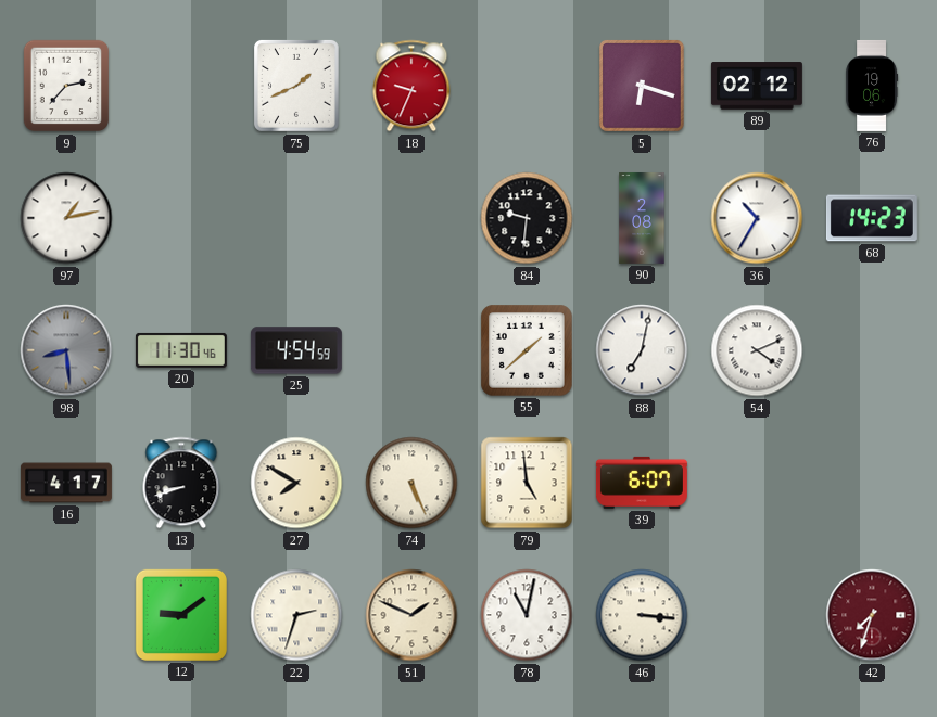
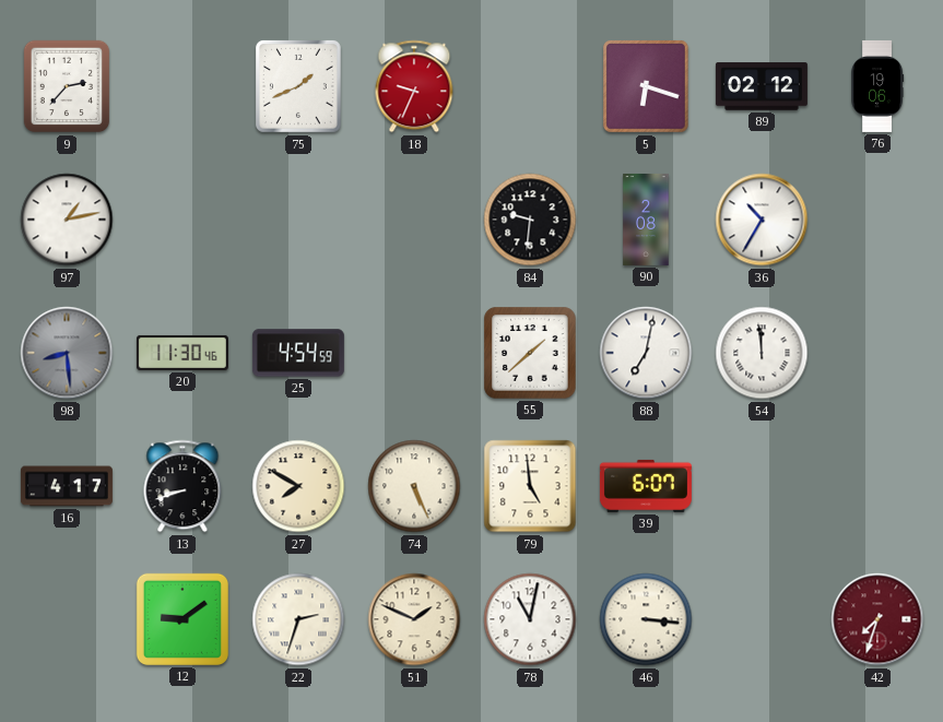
68: 14:23 -> none
54: 4:11 -> 11:59
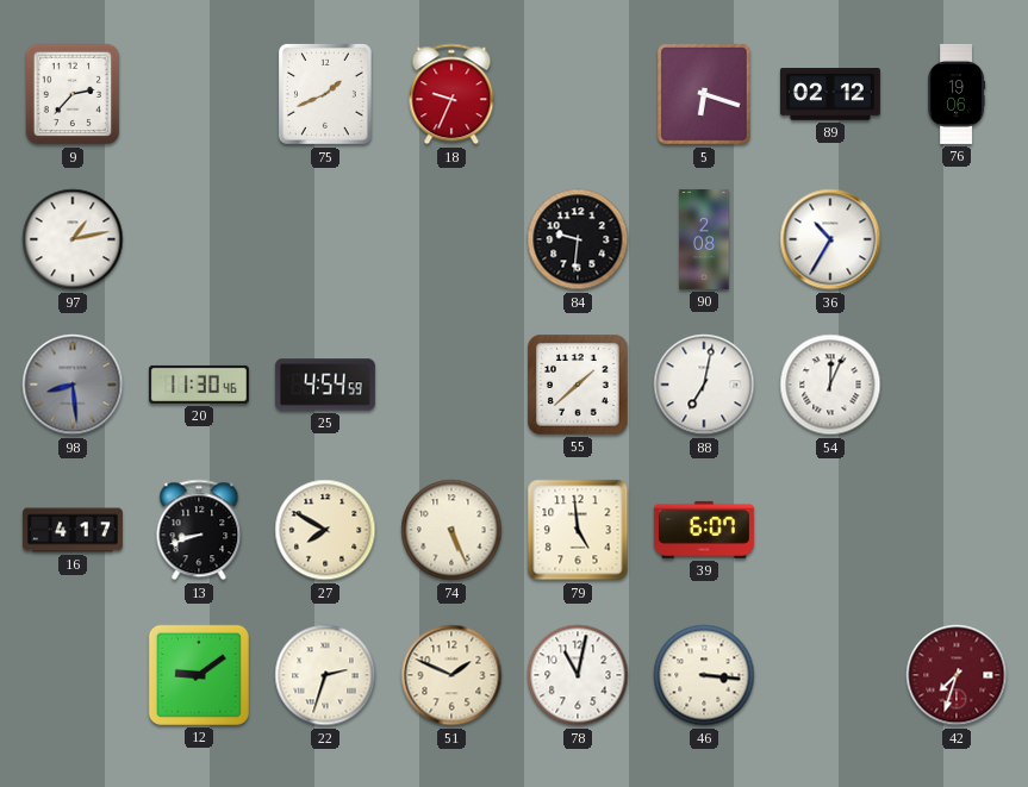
54: 11:59 -> 12:04
